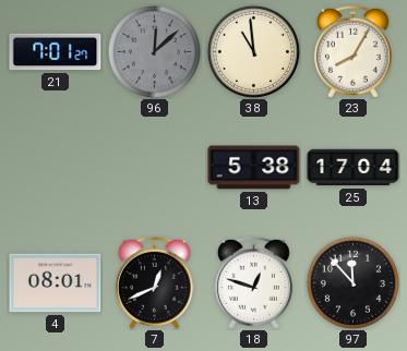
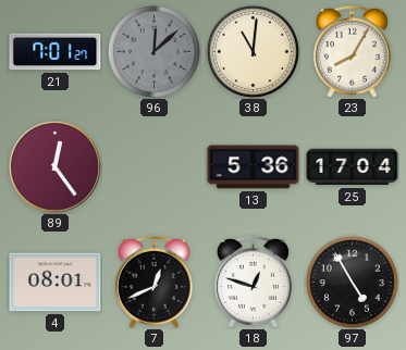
38: 10:59 -> 11:01
89: none -> 12:24
13: 5:38 -> 5:36
97: 11:53 -> 4:55
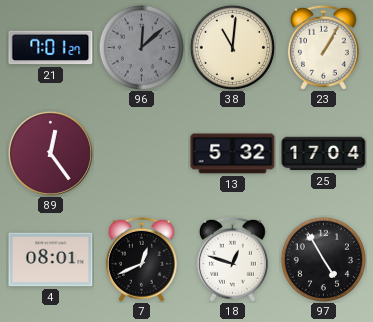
23: 8:05 -> 1:05
13: 5:36 -> 5:32
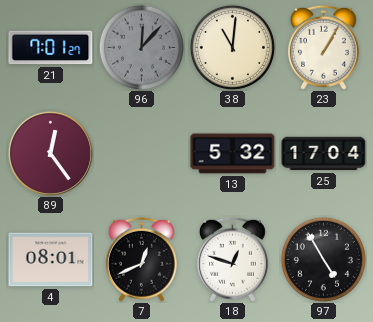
96: 12:08 -> 12:07
